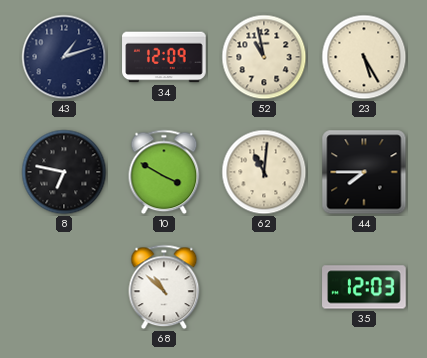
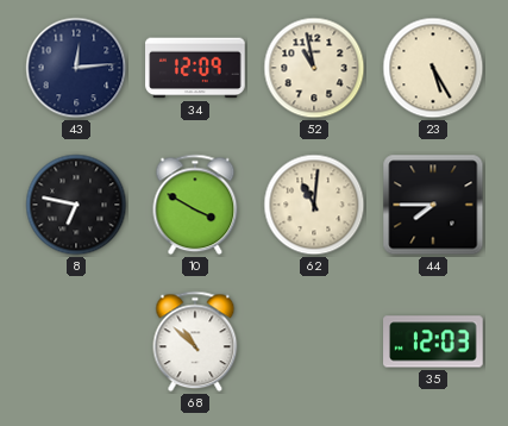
43: 1:12 -> 12:14
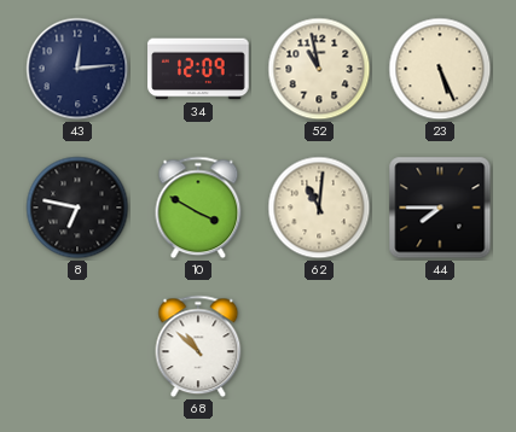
23: 5:25 -> 5:26
35: 12:03 -> none
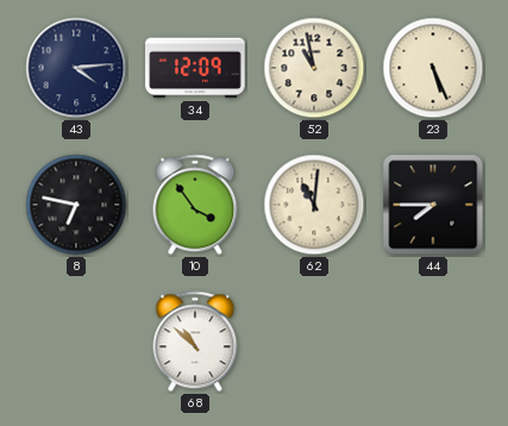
43: 12:14 -> 4:14
10: 3:50 -> 3:54
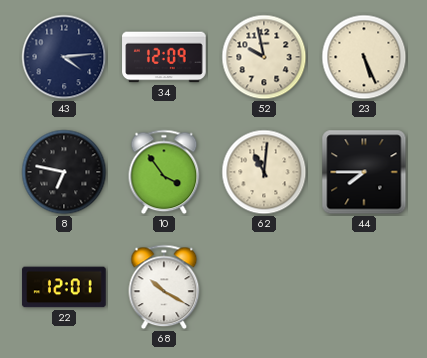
52: 10:58 -> 9:58
22: none -> 12:01
68: 10:52 -> 10:20
